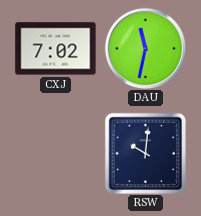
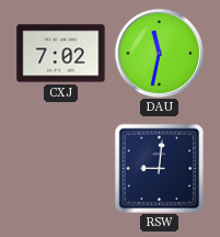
RSW: 10:01 -> 9:01
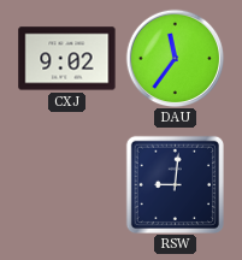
CXJ: 7:02 -> 9:02
DAU: 11:32 -> 11:36
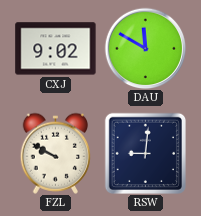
DAU: 11:36 -> 11:50
FZL: none -> 9:50
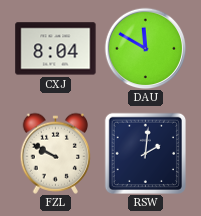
CXJ: 9:02 -> 8:04
RSW: 9:01 -> 2:01
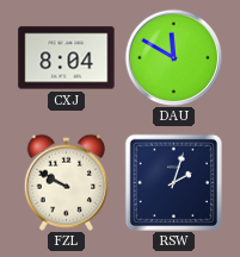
RSW: 2:01 -> 2:03
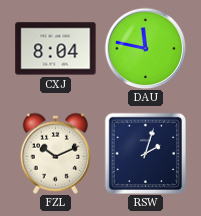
DAU: 11:50 -> 11:47
FZL: 9:50 -> 10:11
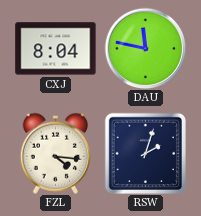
FZL: 10:11 -> 4:16
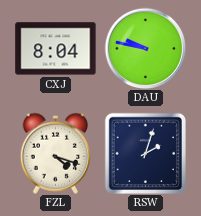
DAU: 11:47 -> 9:47
FZL: 4:16 -> 4:18
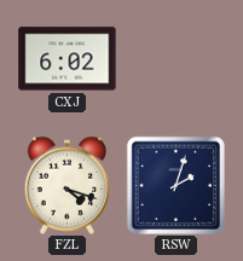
CXJ: 8:04 -> 6:02
DAU: 9:47 -> none
